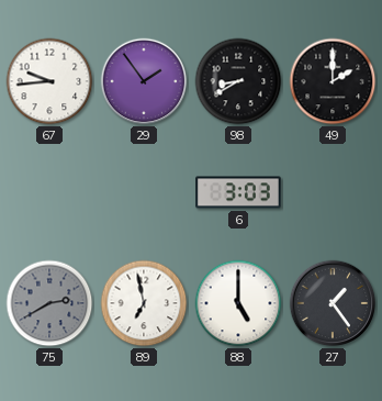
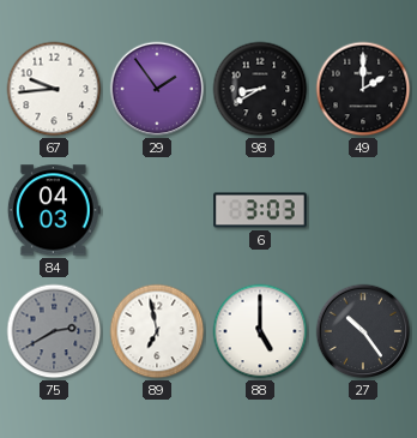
84: none -> 04:03
27: 1:24 -> 10:24
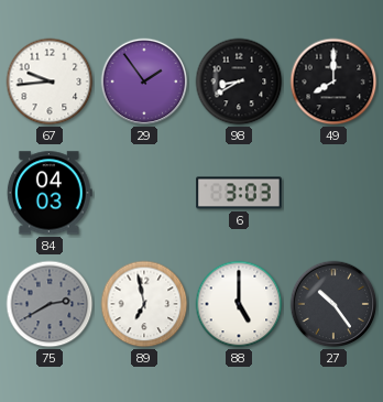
49: 2:00 -> 8:00
